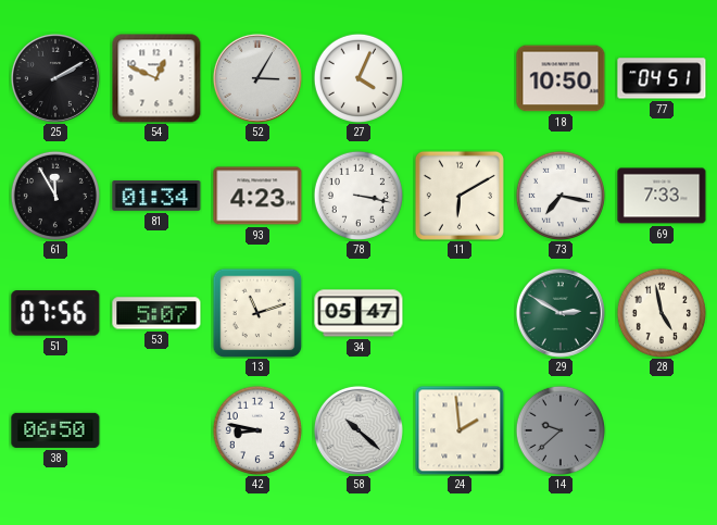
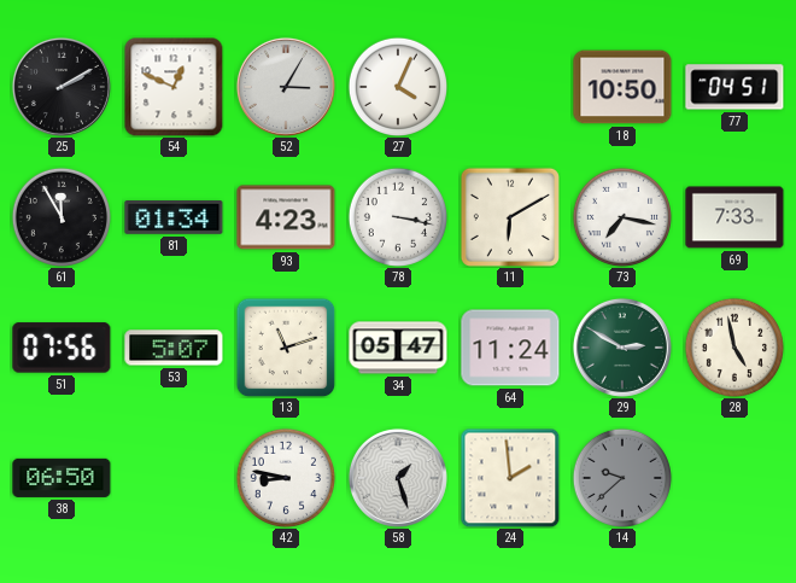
64: none -> 11:24
58: 10:22 -> 1:27
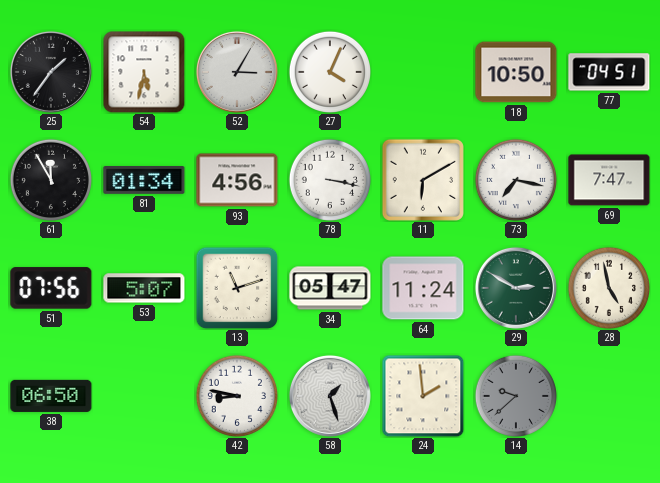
25: 2:10 -> 1:36
54: 12:49 -> 5:32
93: 4:23 -> 4:56
69: 7:33 -> 7:47
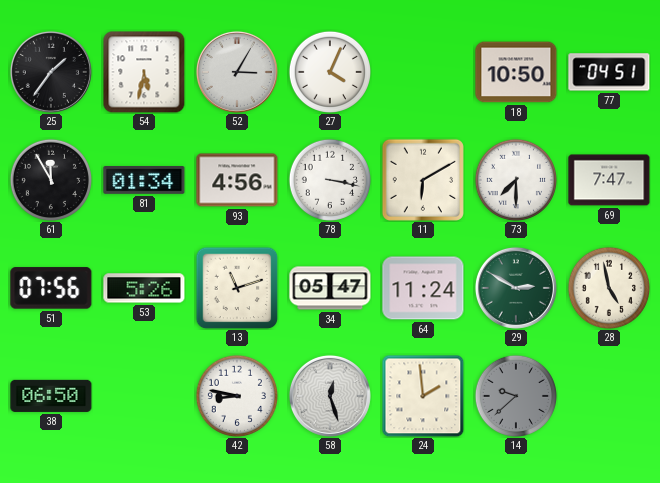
73: 7:17 -> 7:30
53: 5:07 -> 5:26
58: 1:27 -> 12:27
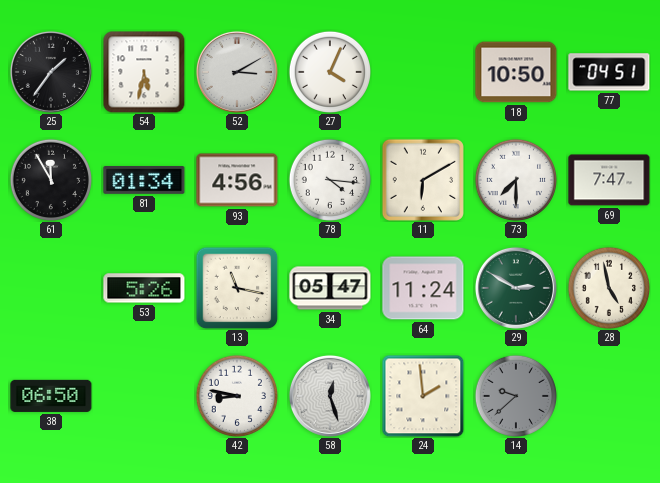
52: 3:05 -> 3:10
78: 3:17 -> 4:16
51: 07:56 -> none
13: 11:12 -> 11:17
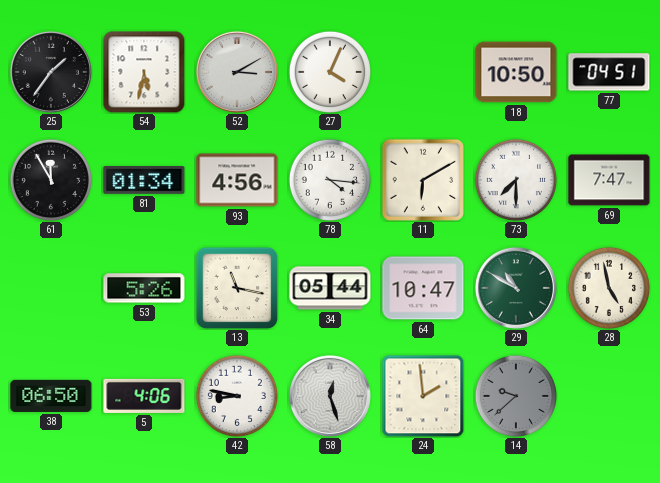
34: 05:47 -> 05:44
64: 11:24 -> 10:47
29: 2:50 -> 10:50
5: none -> 4:06
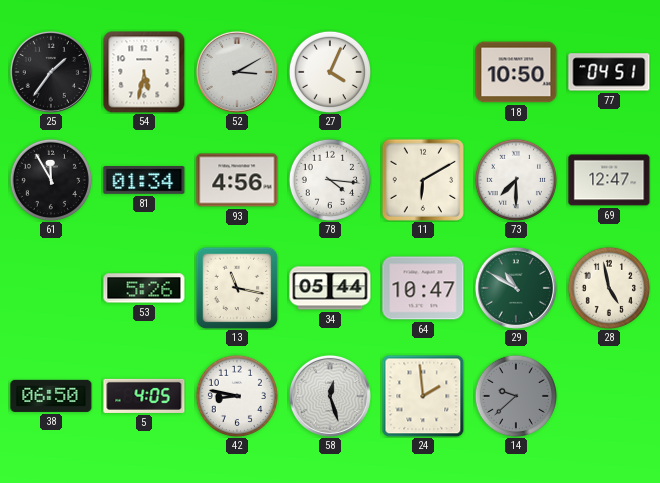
69: 7:47 -> 12:47
5: 4:06 -> 4:05
